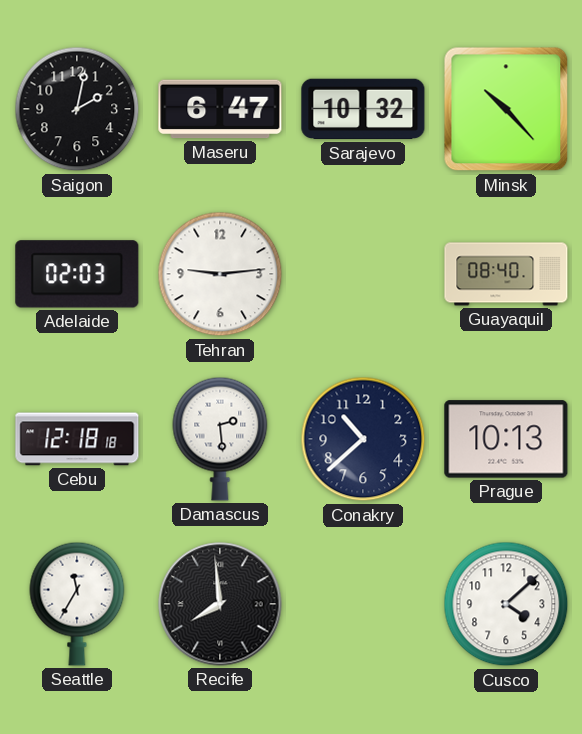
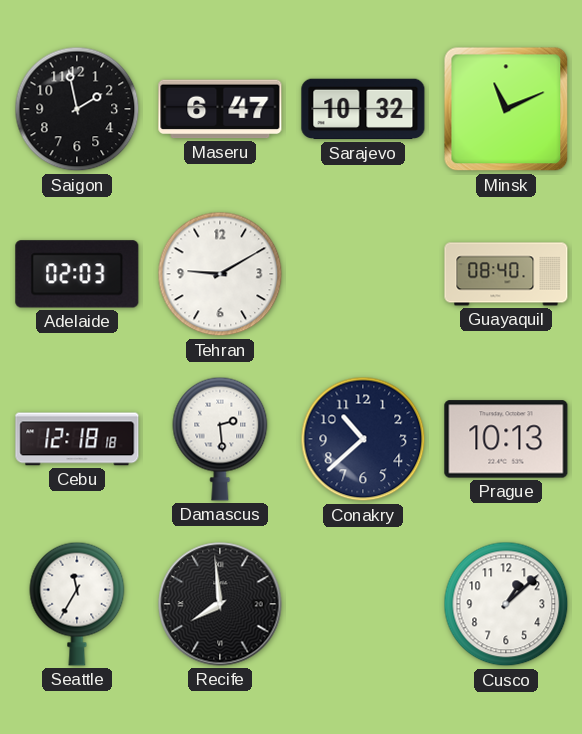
Saigon: 2:02 -> 1:58
Minsk: 10:23 -> 11:11
Tehran: 9:14 -> 9:10
Cusco: 4:08 -> 1:08
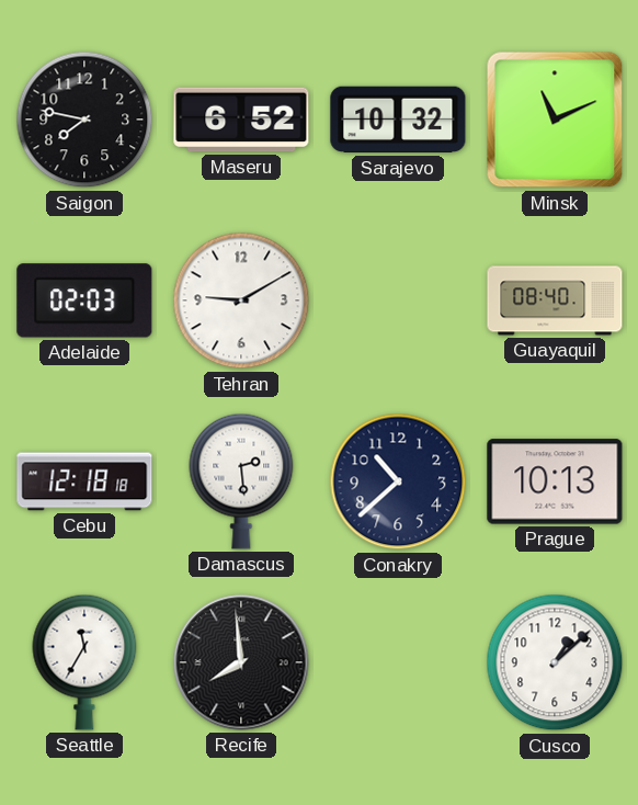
Saigon: 1:58 -> 7:47
Maseru: 6:47 -> 6:52
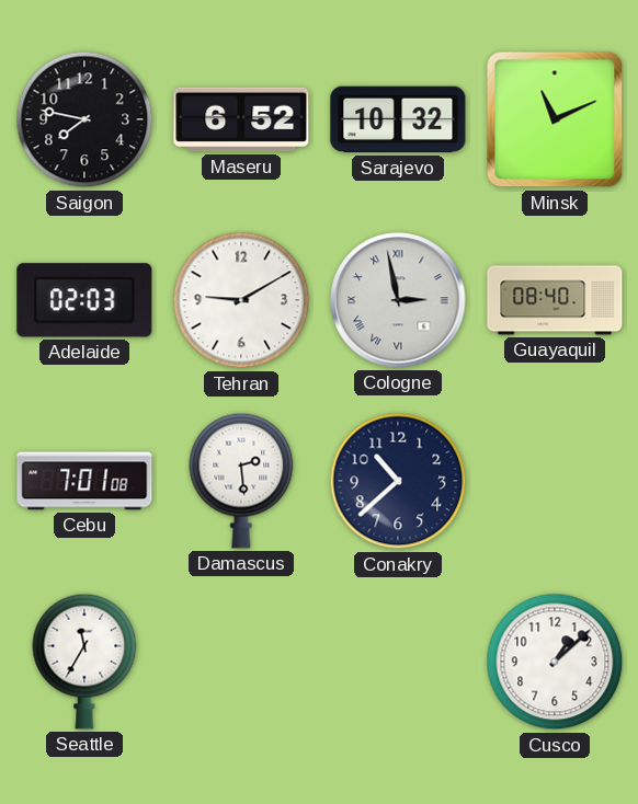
Cologne: none -> 2:58
Cebu: 12:18 -> 7:01
Prague: 10:13 -> none
Recife: 7:59 -> none
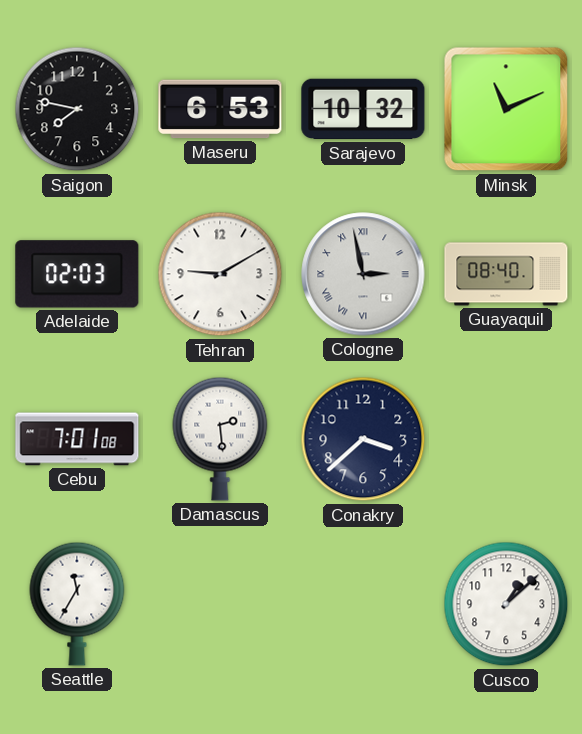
Maseru: 6:52 -> 6:53
Conakry: 10:38 -> 3:38
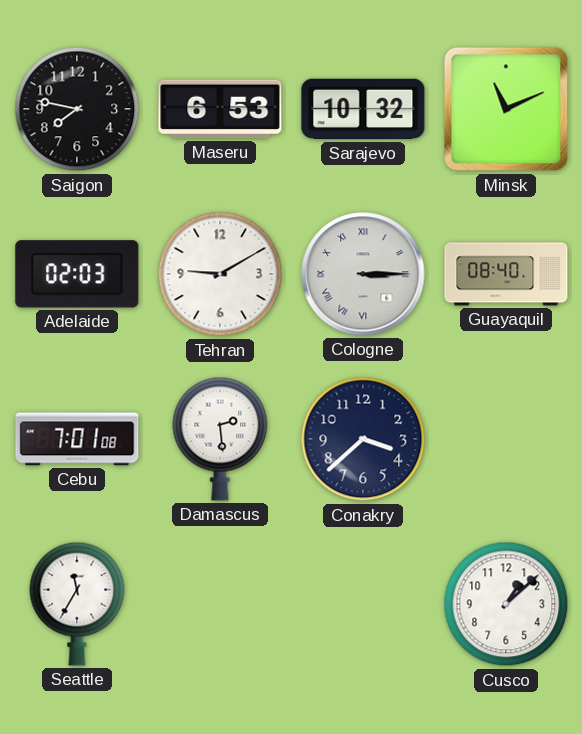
Cologne: 2:58 -> 3:15
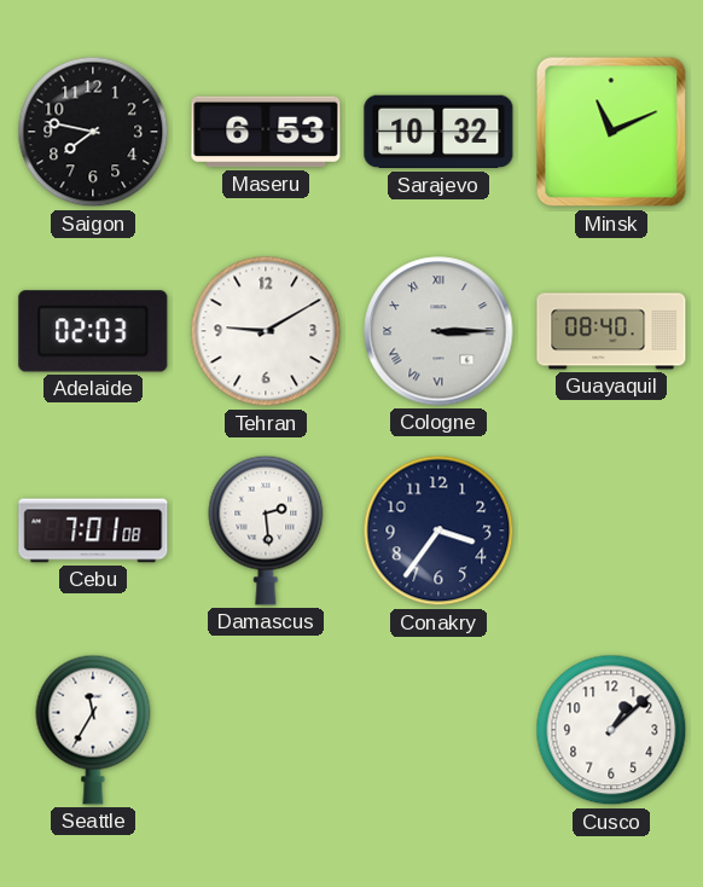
Conakry: 3:38 -> 3:36
